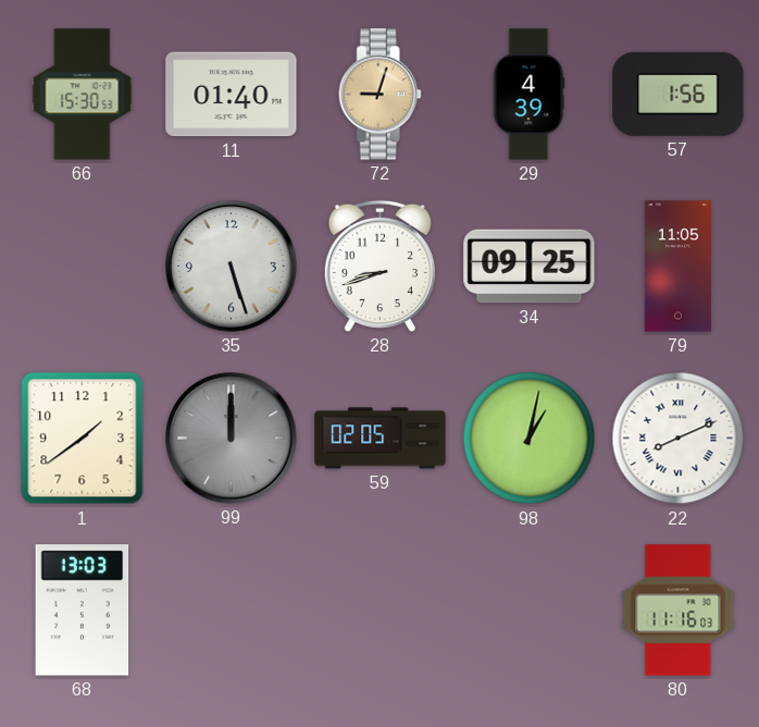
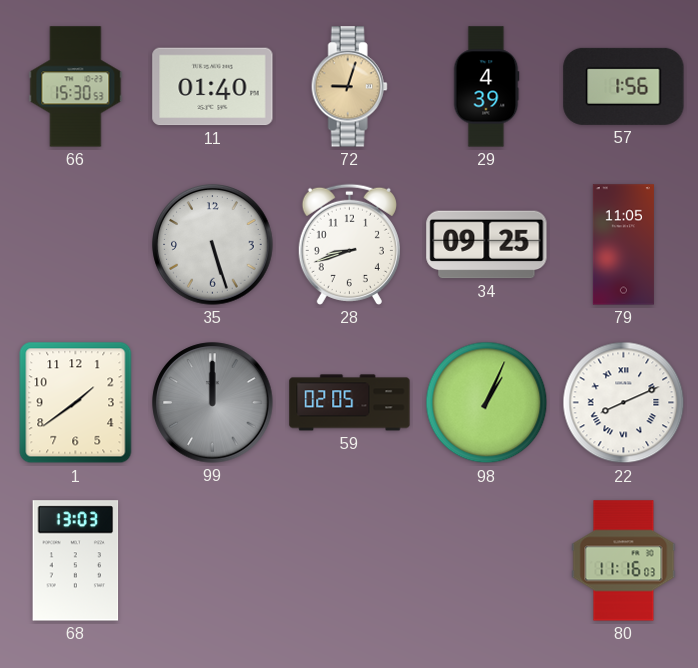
98: 1:02 -> 1:04
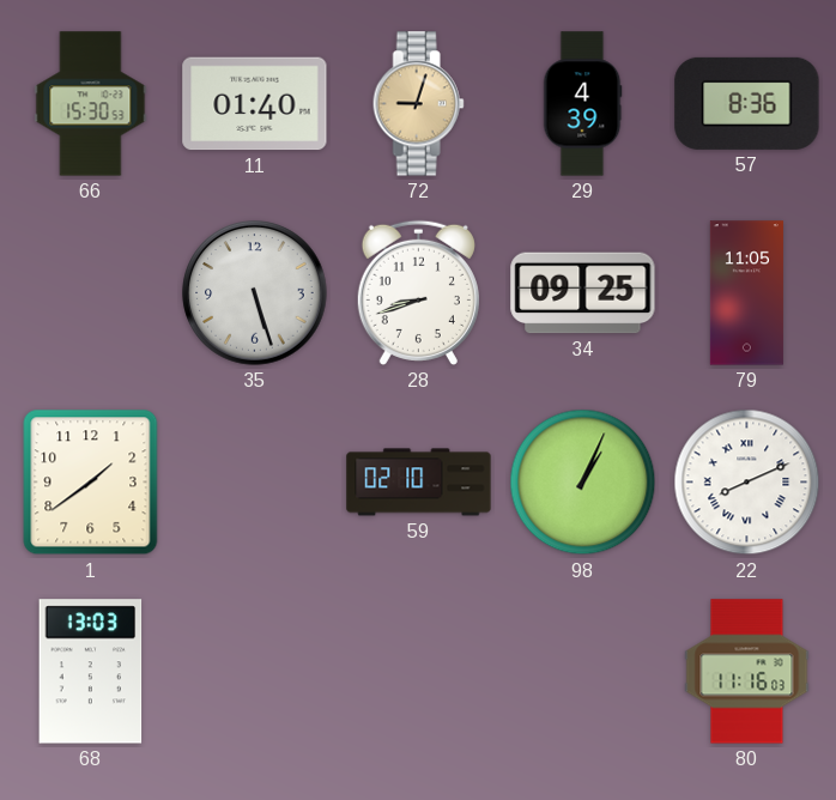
57: 1:56 -> 8:36
99: 12:00 -> none
59: 02:05 -> 02:10
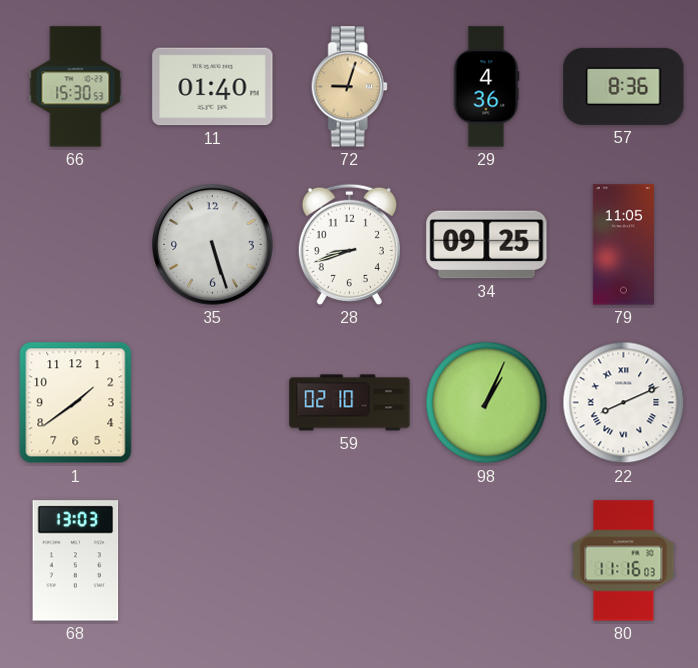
29: 4:39 -> 4:36
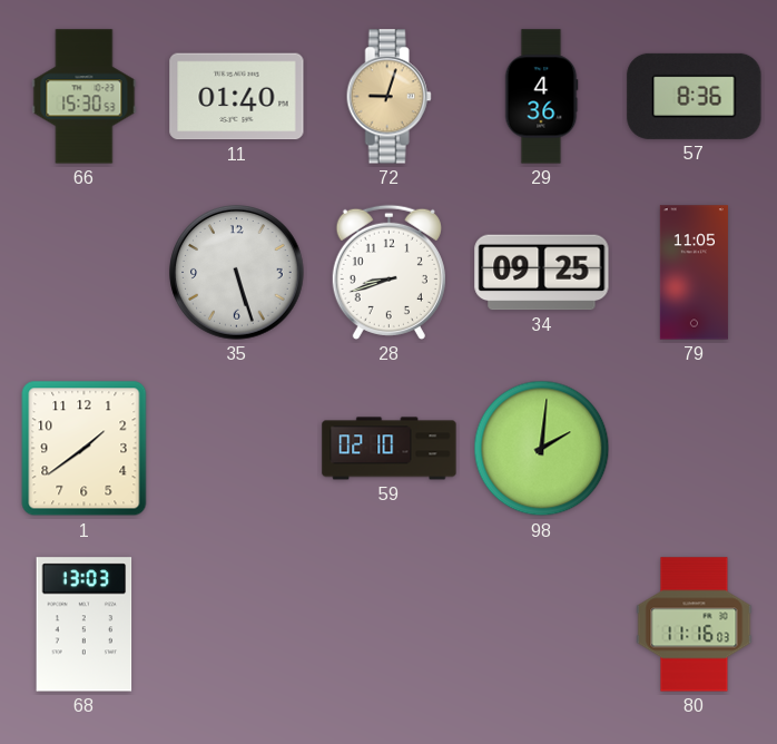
98: 1:04 -> 2:01
22: 8:11 -> none
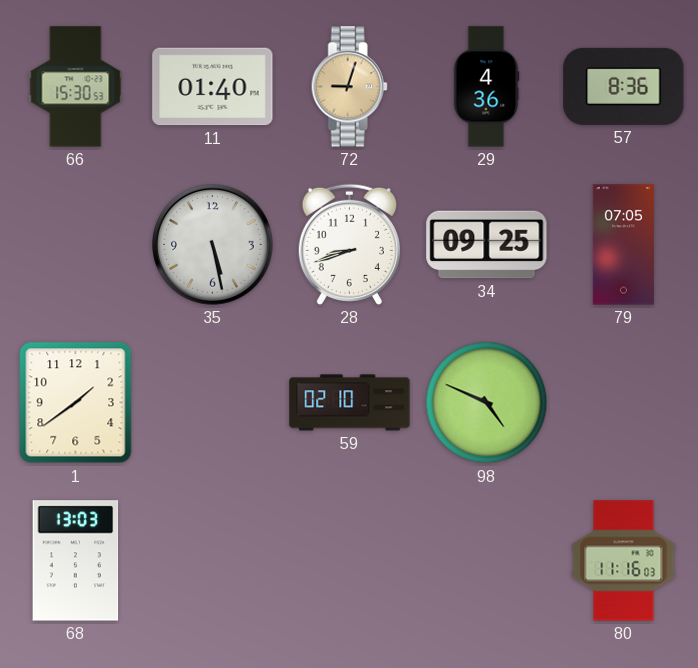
35: 5:27 -> 5:28
79: 11:05 -> 07:05
98: 2:01 -> 4:49
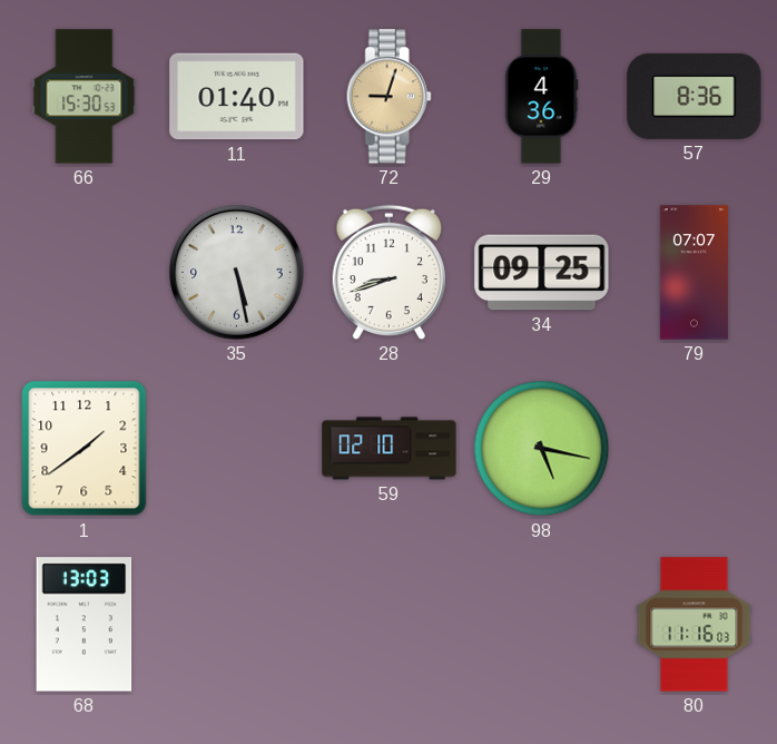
79: 07:05 -> 07:07
98: 4:49 -> 5:17
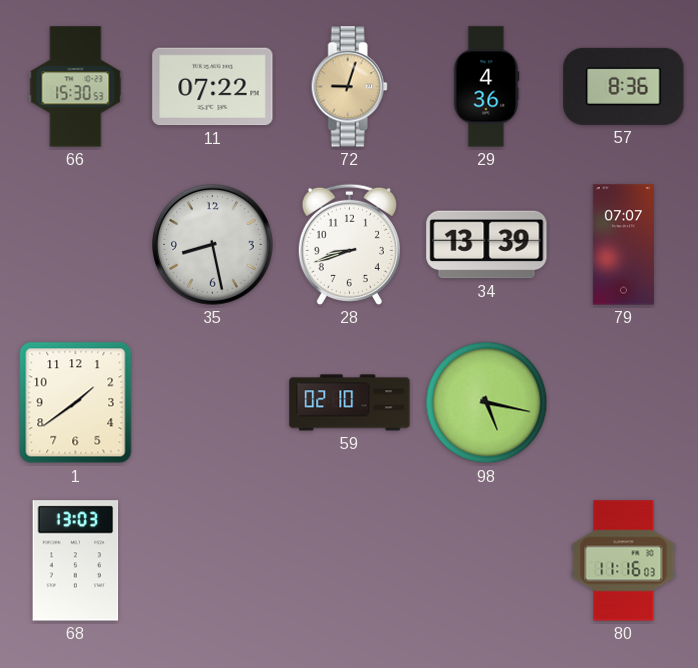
11: 01:40 -> 07:22
35: 5:28 -> 8:28
34: 09:25 -> 13:39
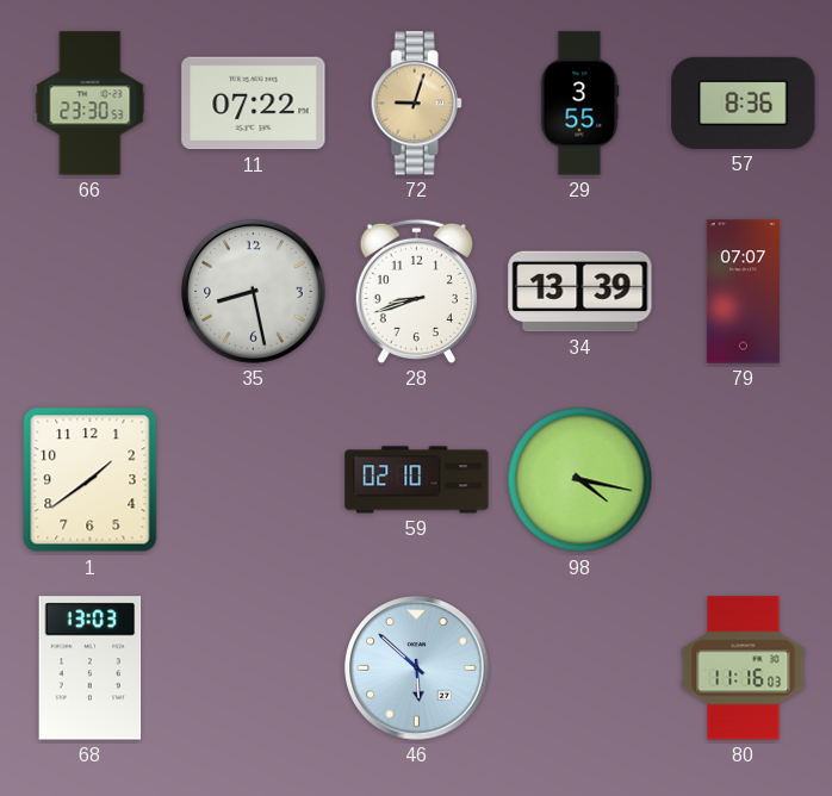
66: 15:30 -> 23:30
29: 4:36 -> 3:55
98: 5:17 -> 4:17
46: none -> 5:52
